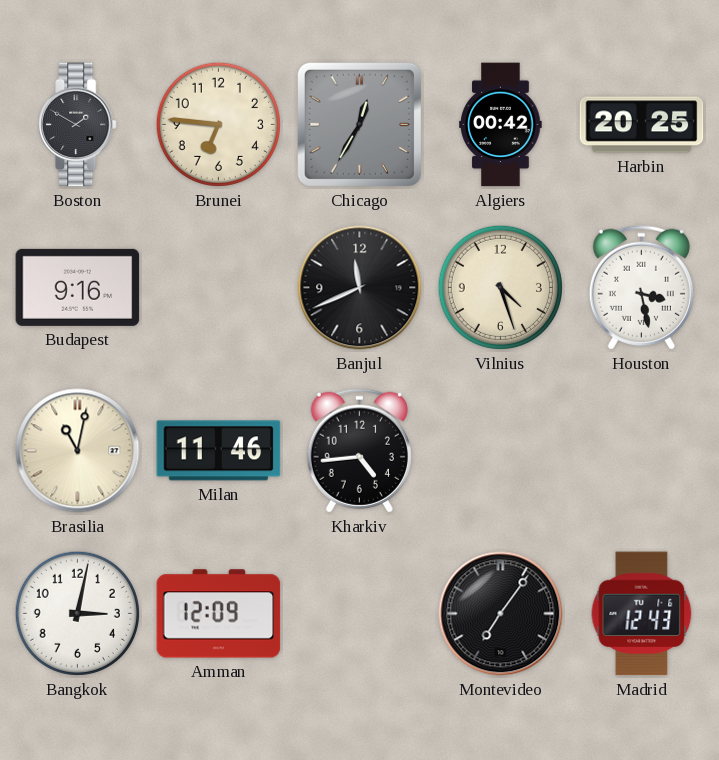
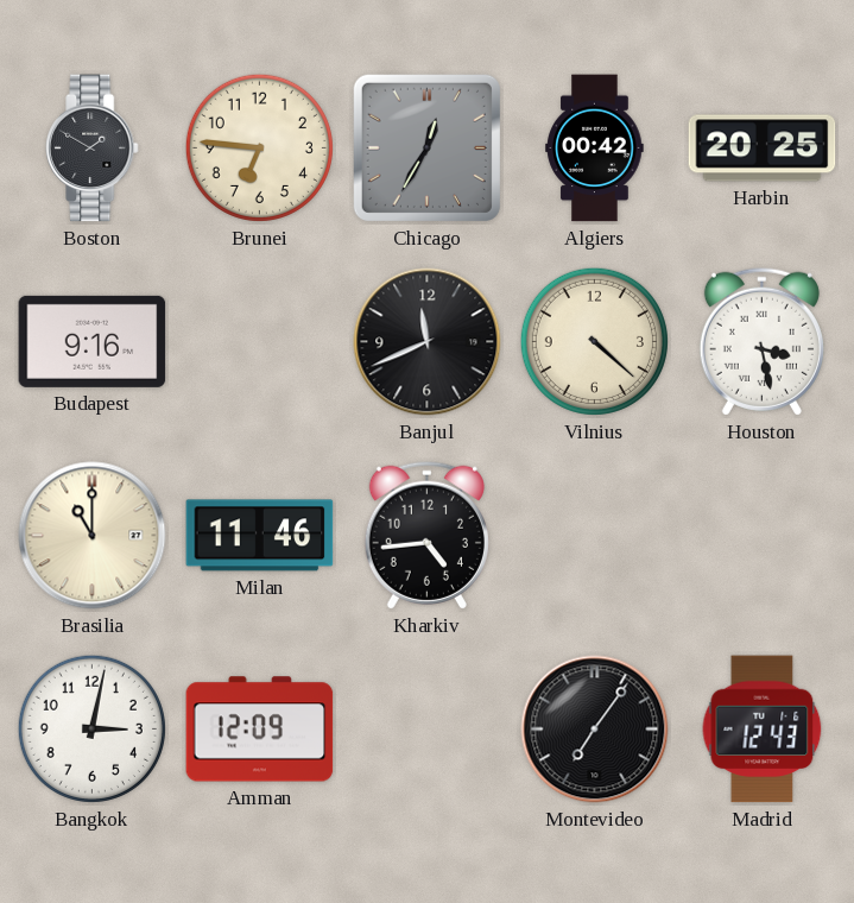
Vilnius: 4:27 -> 4:22
Brasilia: 11:02 -> 11:00
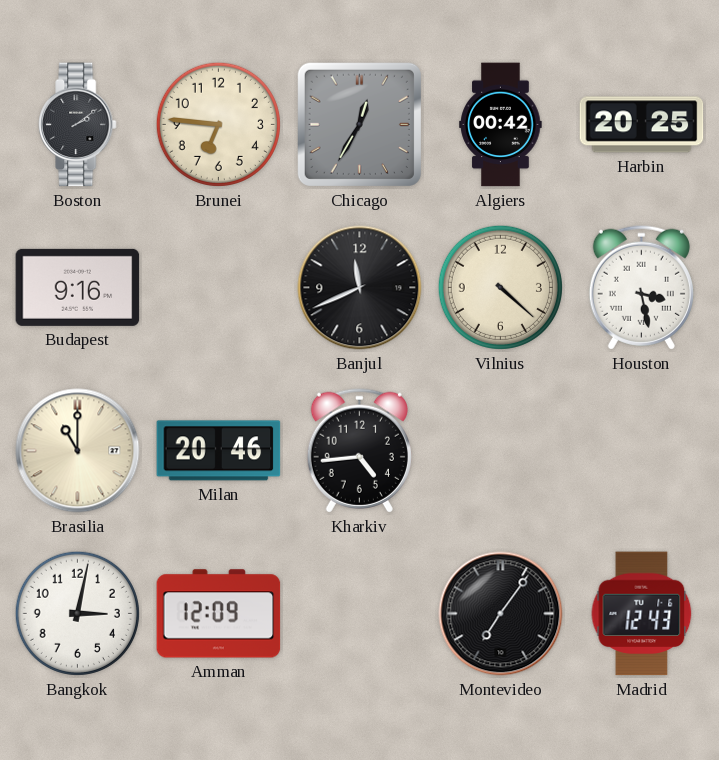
Boston: 1:50 -> 2:09
Milan: 11:46 -> 20:46
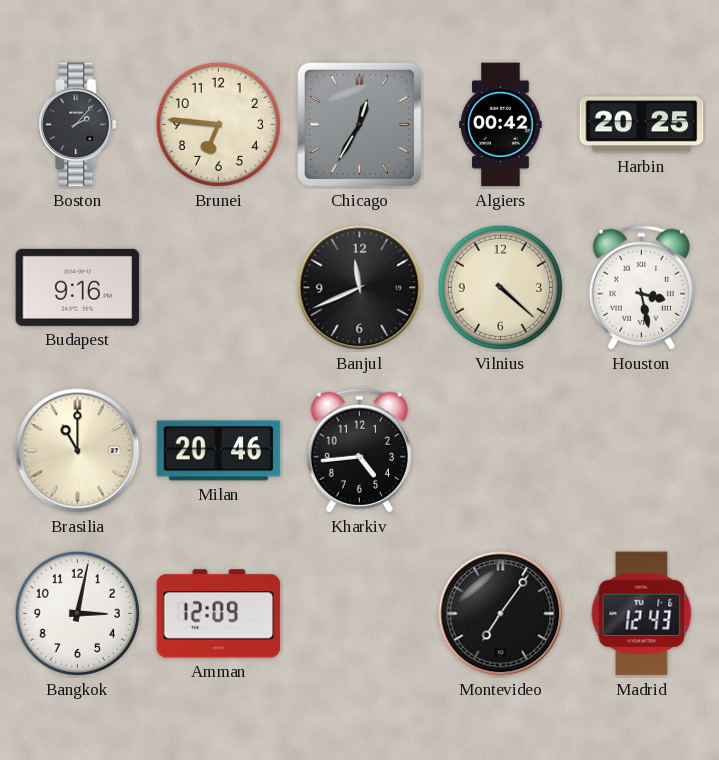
Boston: 2:09 -> 2:07
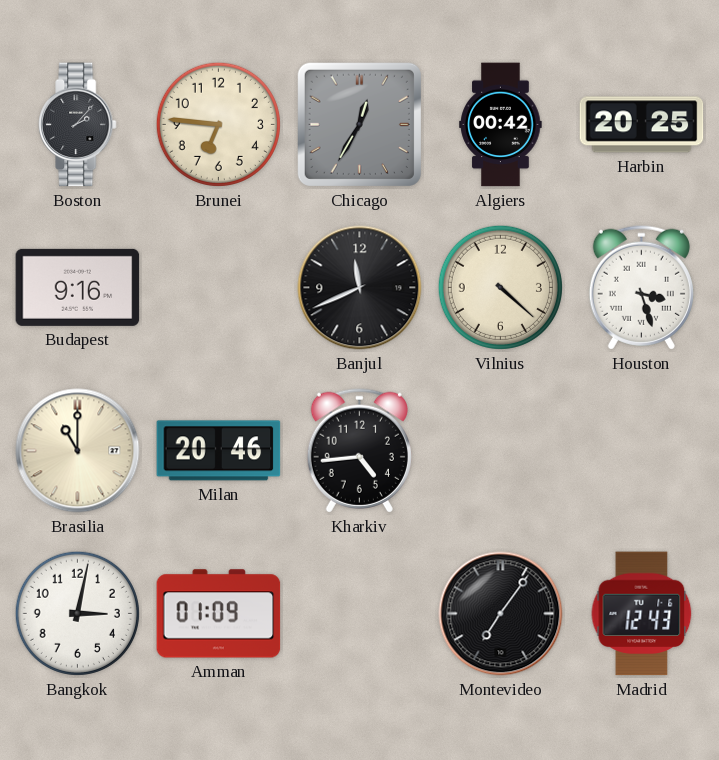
Houston: 3:28 -> 3:27
Amman: 12:09 -> 01:09
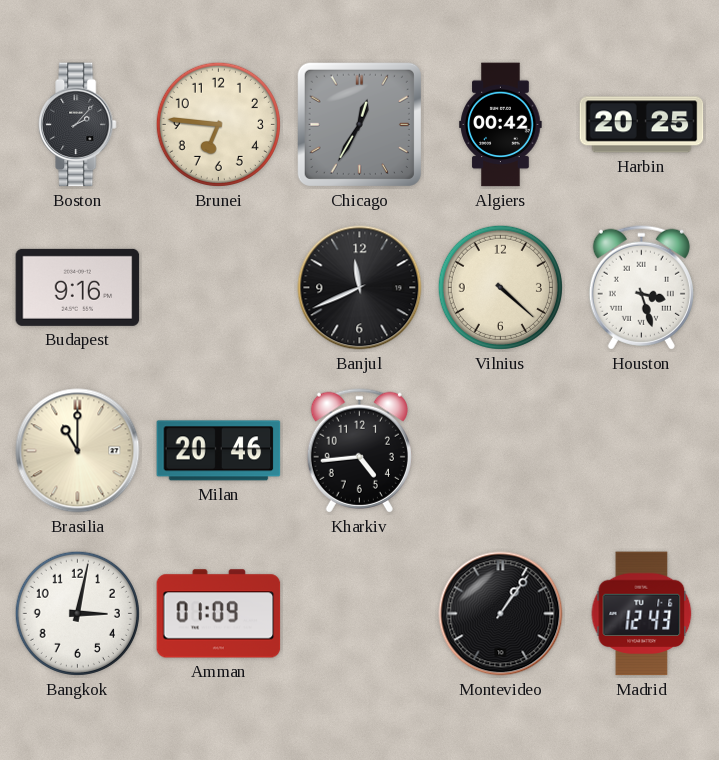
Montevideo: 7:06 -> 1:06
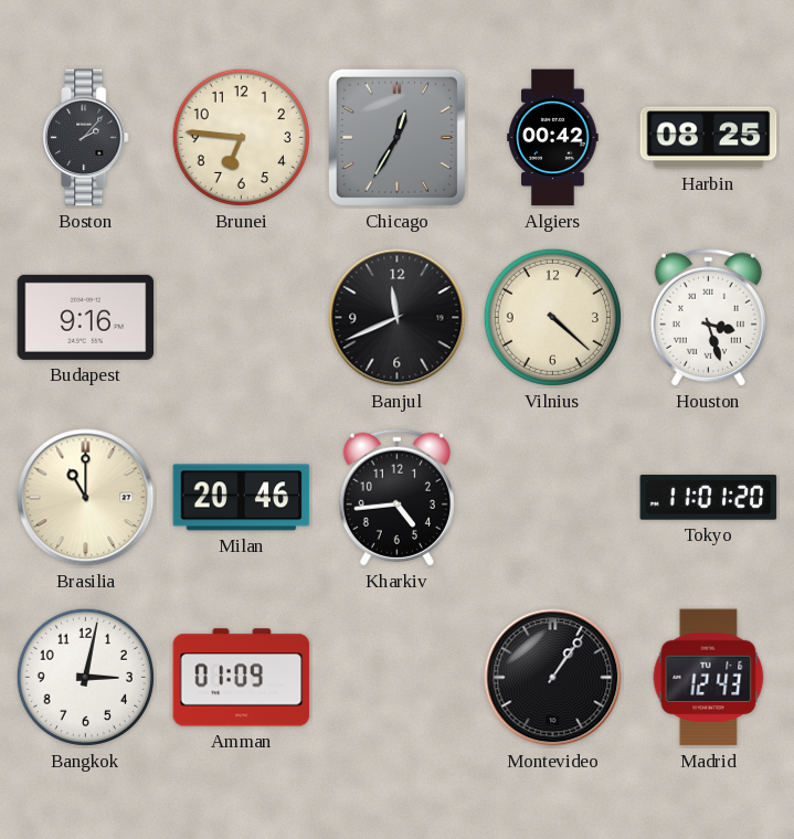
Harbin: 20:25 -> 08:25
Tokyo: none -> 11:01
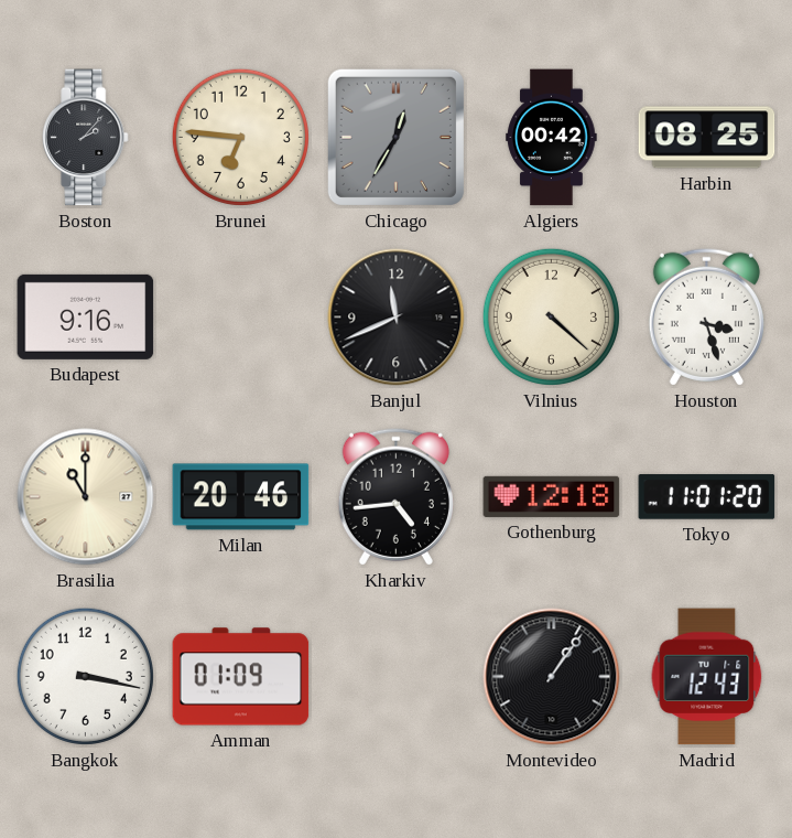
Gothenburg: none -> 12:18
Bangkok: 3:02 -> 3:17
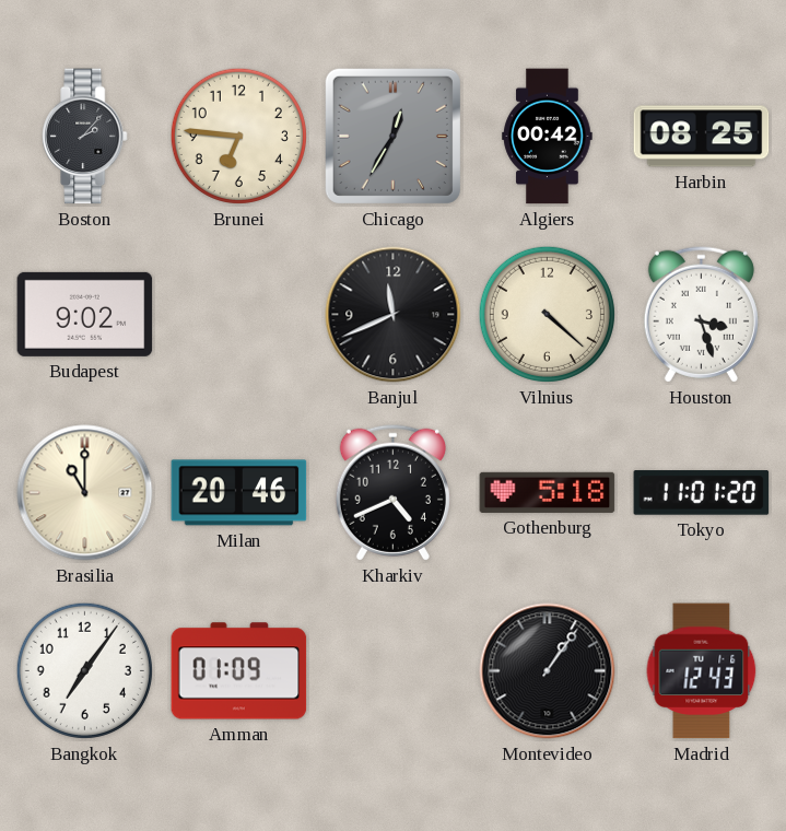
Budapest: 9:16 -> 9:02
Kharkiv: 4:44 -> 4:41
Gothenburg: 12:18 -> 5:18
Bangkok: 3:17 -> 7:06
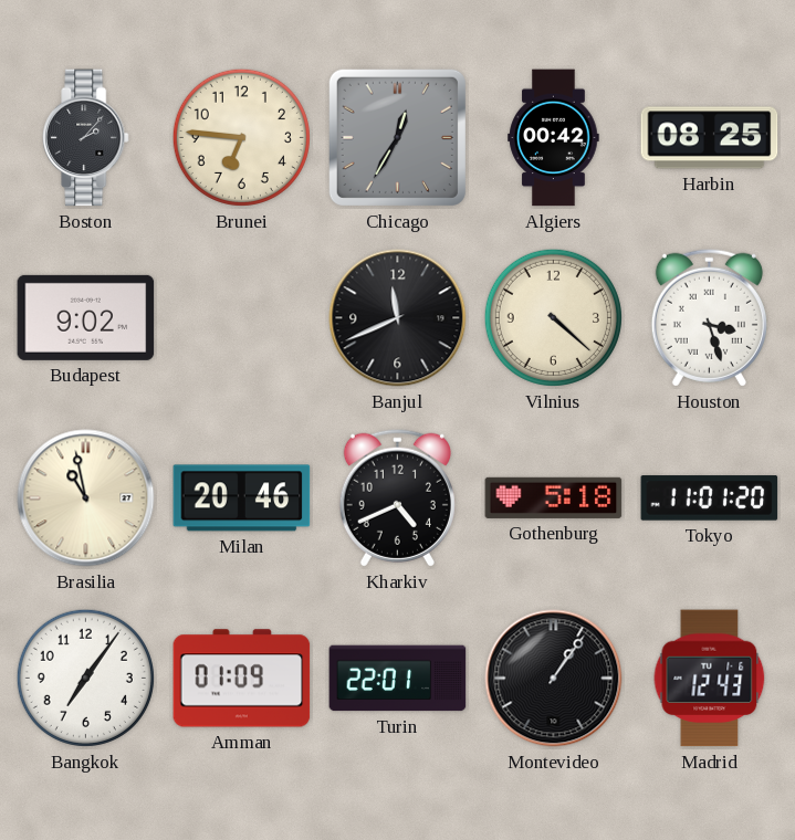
Brasilia: 11:00 -> 10:58
Turin: none -> 22:01
